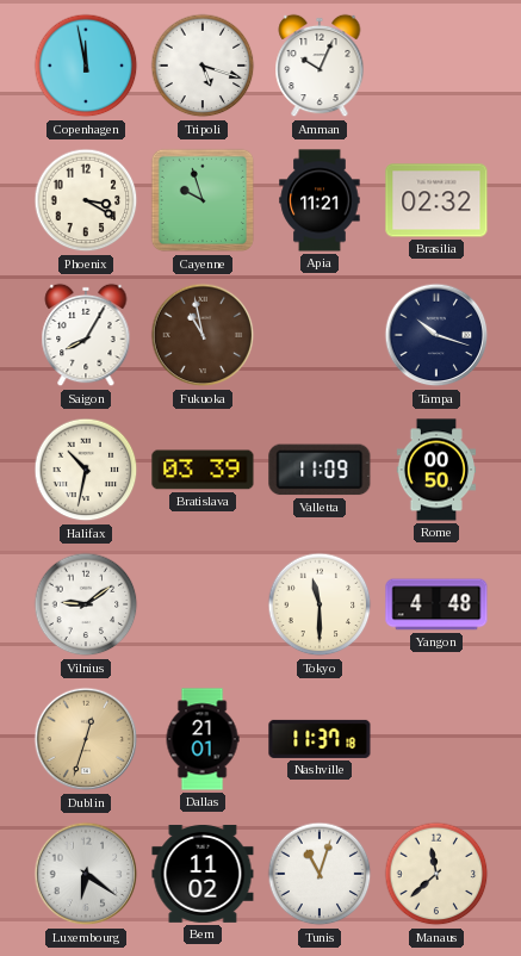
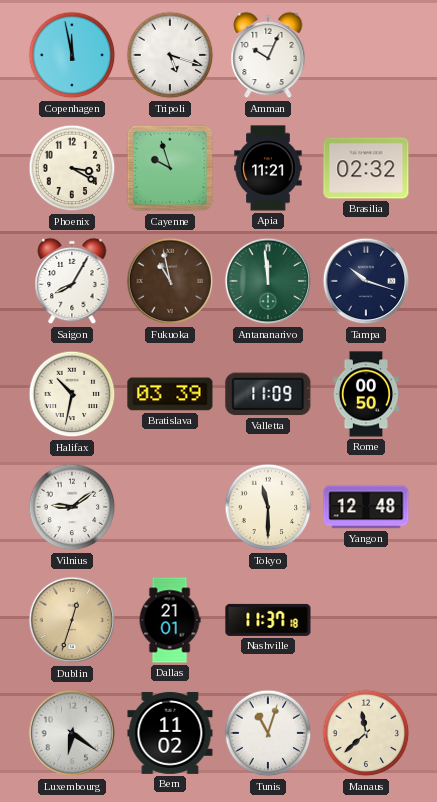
Antananarivo: none -> 11:59
Yangon: 4:48 -> 12:48
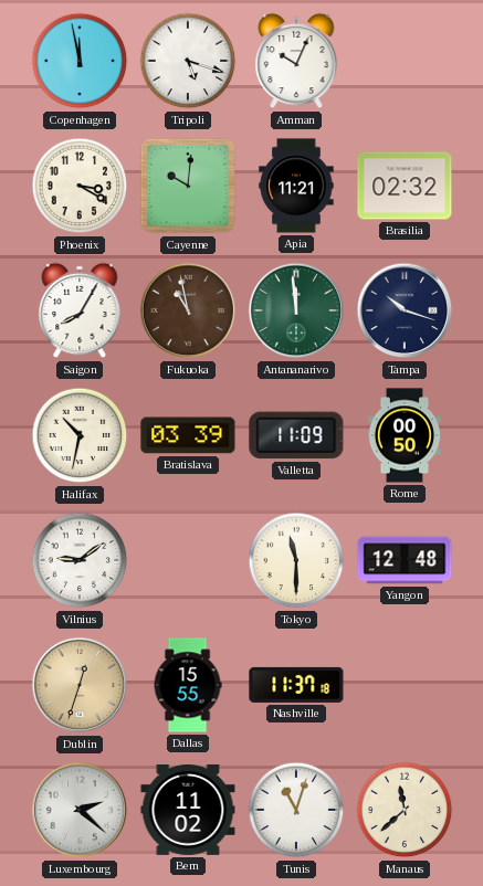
Cayenne: 9:57 -> 10:01
Dallas: 21:01 -> 15:55
Luxembourg: 6:21 -> 2:22
